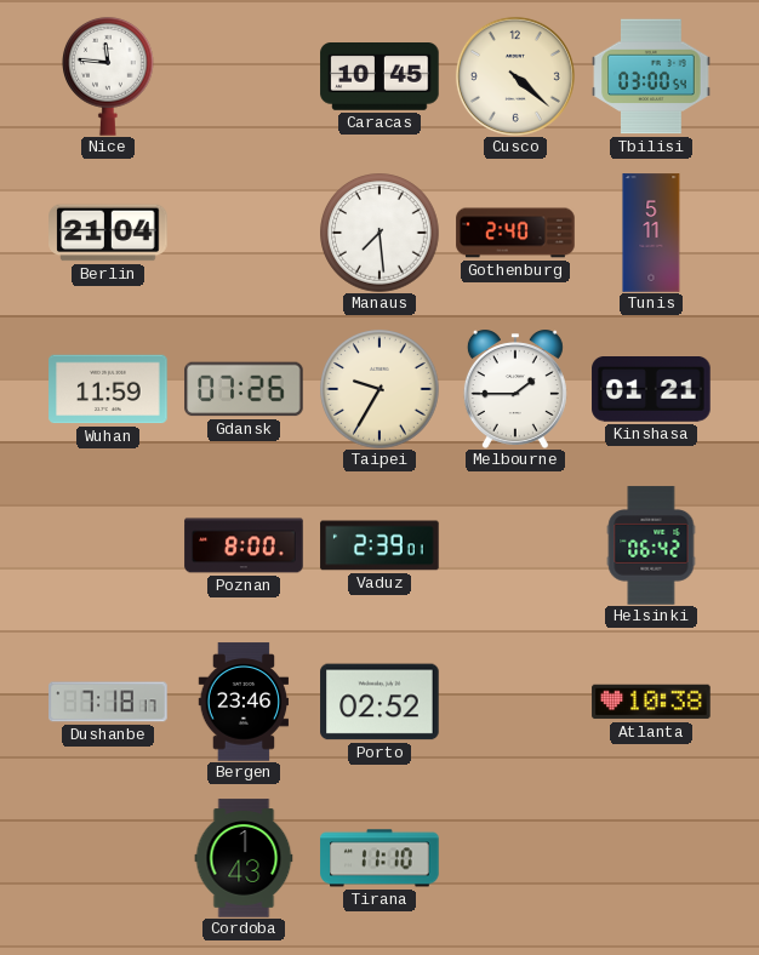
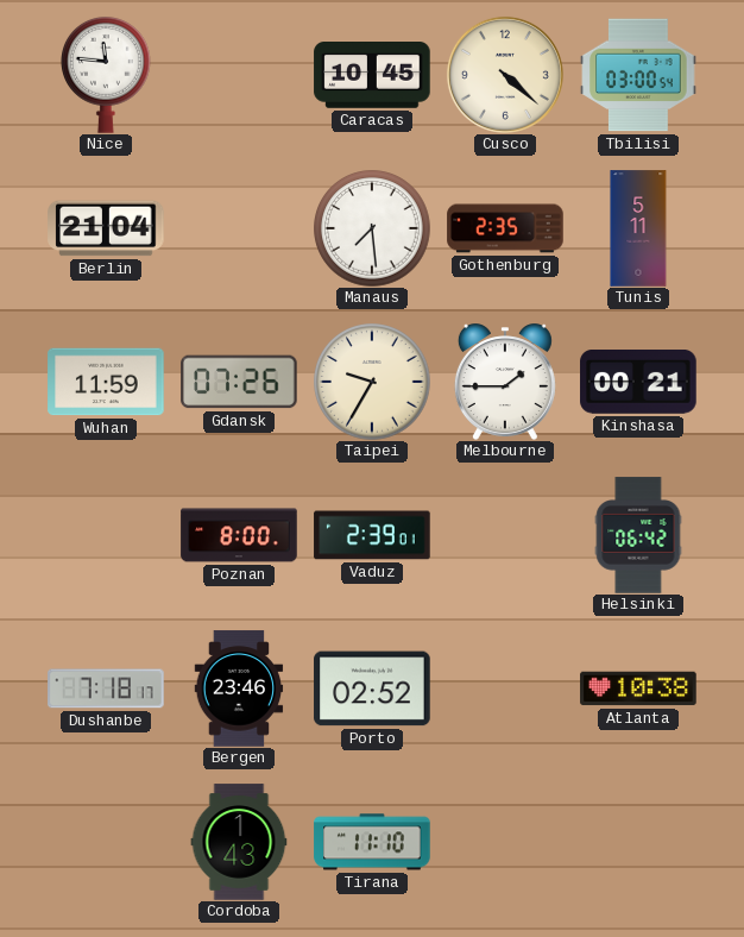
Gothenburg: 2:40 -> 2:35
Kinshasa: 01:21 -> 00:21
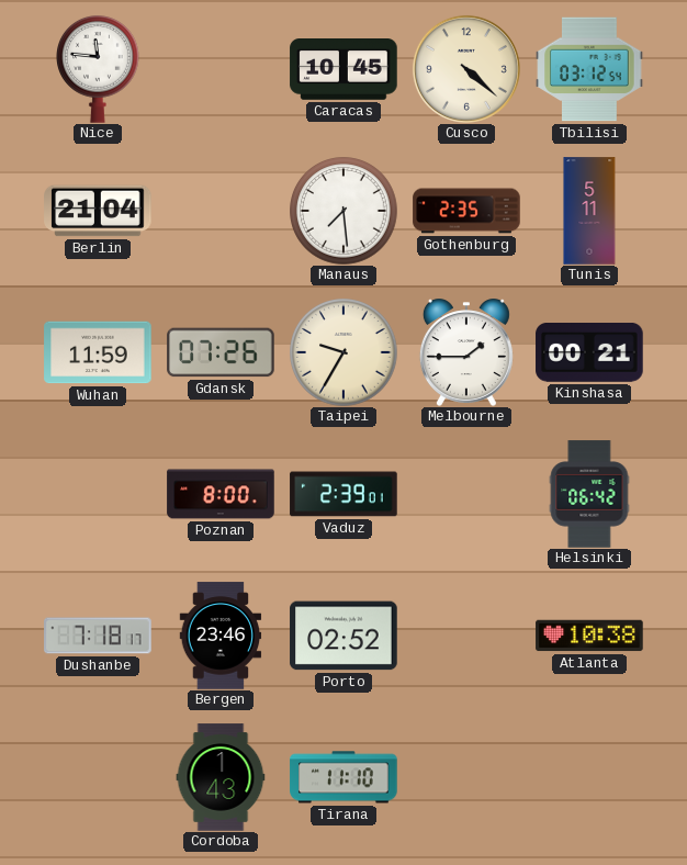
Tbilisi: 03:00 -> 03:12
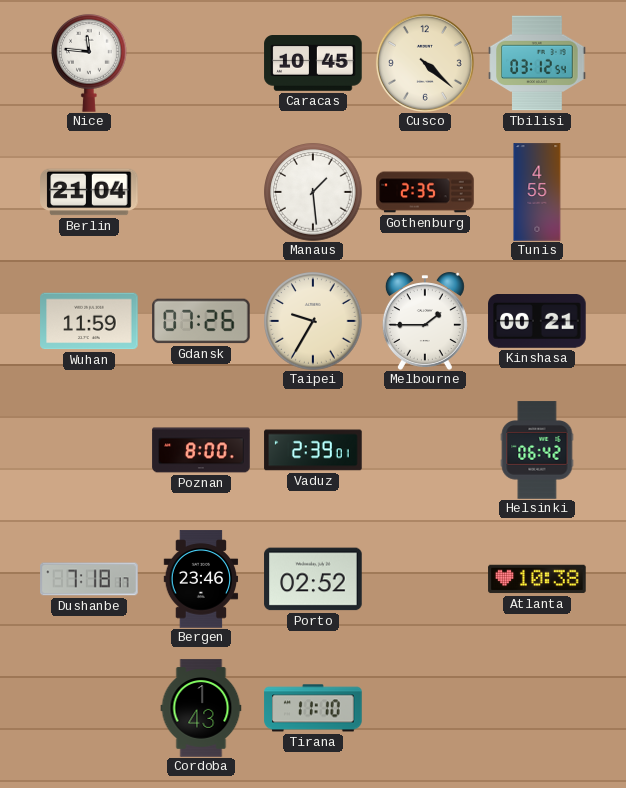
Manaus: 7:29 -> 1:29
Tunis: 5:11 -> 4:55
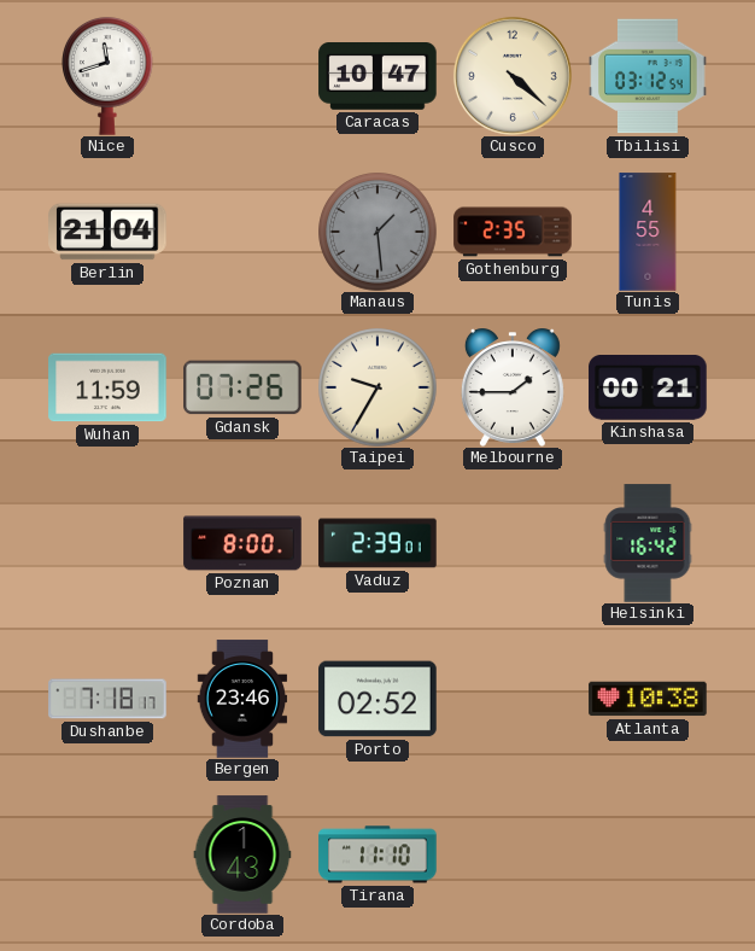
Nice: 11:46 -> 11:42
Caracas: 10:45 -> 10:47
Manaus dial: white -> grey
Helsinki: 06:42 -> 16:42
